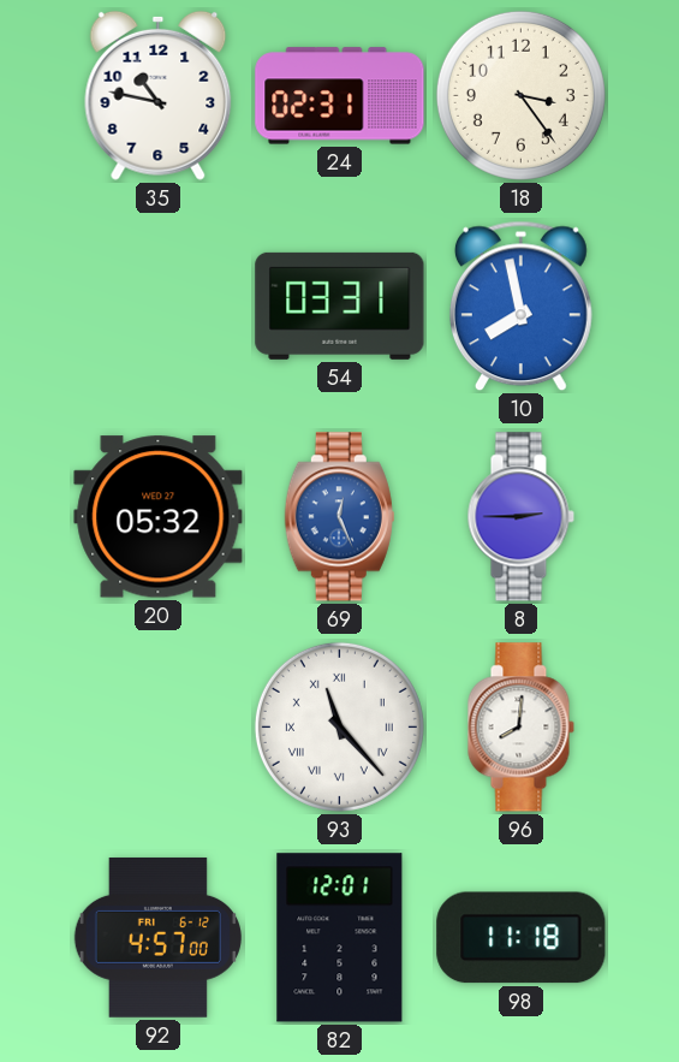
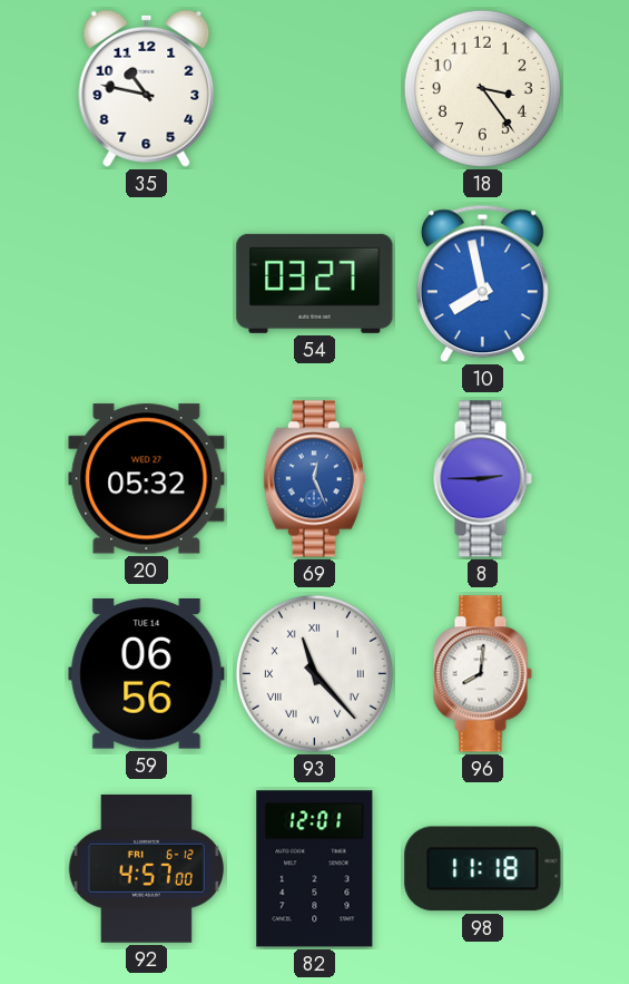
24: 02:31 -> none
54: 03:31 -> 03:27
59: none -> 06:56
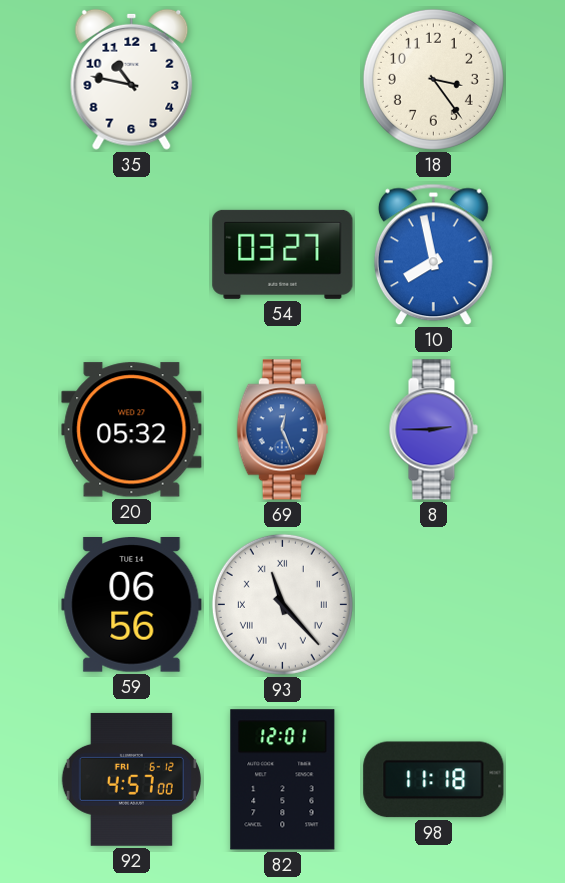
96: 8:01 -> none
